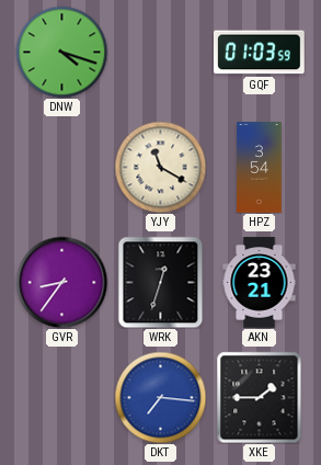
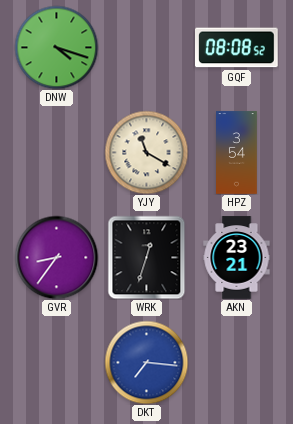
GQF: 01:03 -> 08:08
XKE: 1:45 -> none
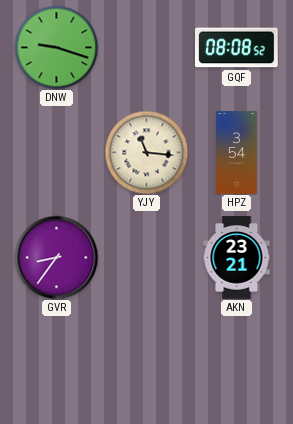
DNW: 4:18 -> 9:18
YJY: 11:20 -> 11:16
WRK: 12:33 -> none
DKT: 7:16 -> none
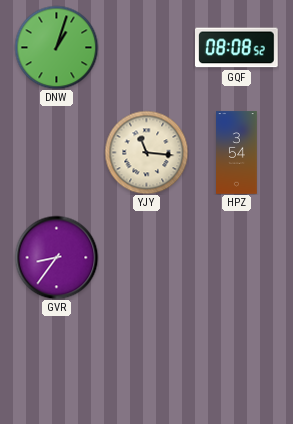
DNW: 9:18 -> 1:03
AKN: 23:21 -> none
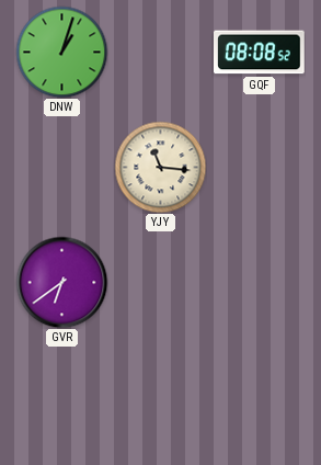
HPZ: 3:54 -> none
GVR: 8:36 -> 6:39
